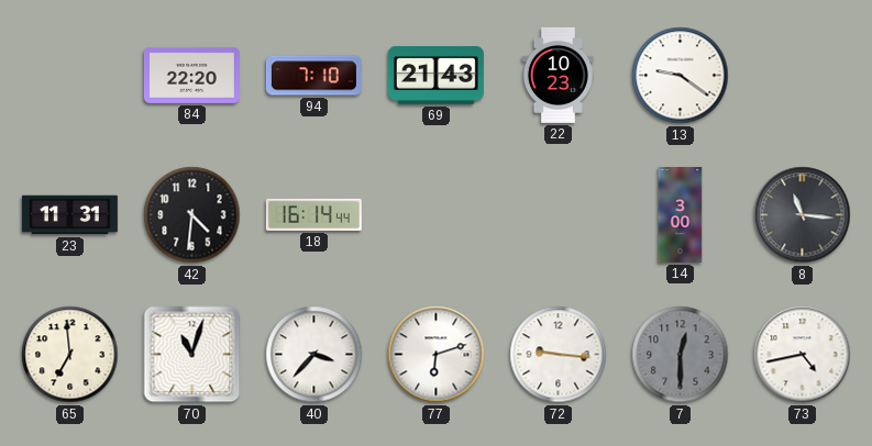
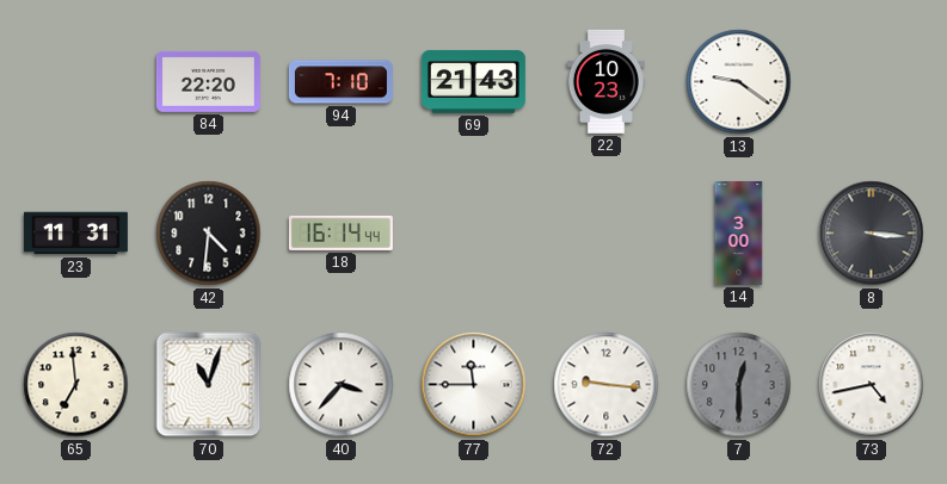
8: 11:16 -> 3:16
77: 6:12 -> 11:45
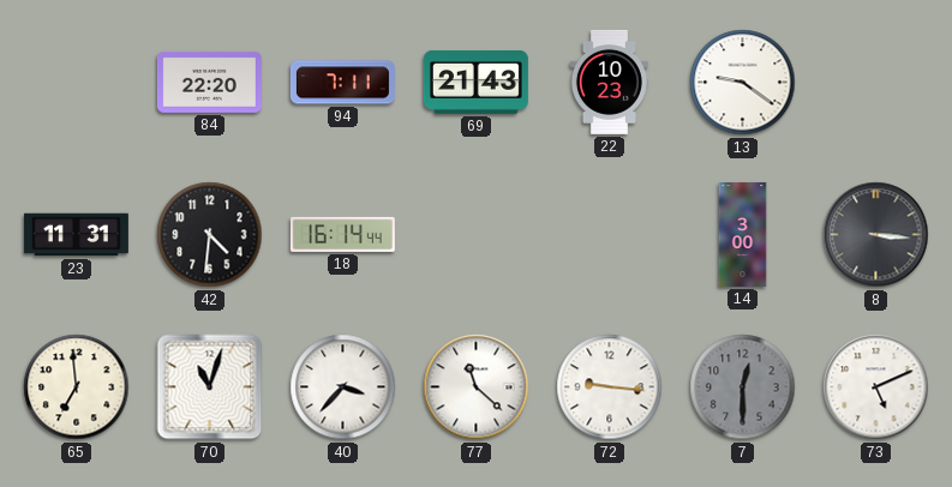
94: 7:10 -> 7:11
77: 11:45 -> 11:22
73: 4:43 -> 5:11
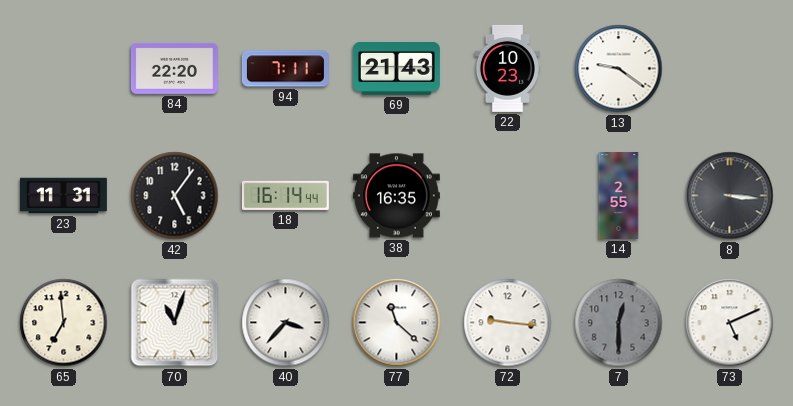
42: 4:31 -> 5:06
38: none -> 16:35
14: 3:00 -> 2:55
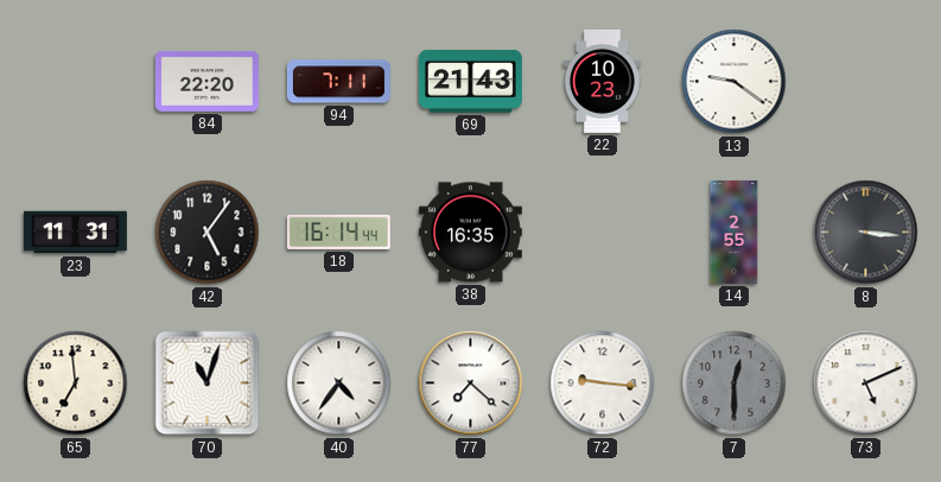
40: 3:37 -> 4:36
77: 11:22 -> 7:22
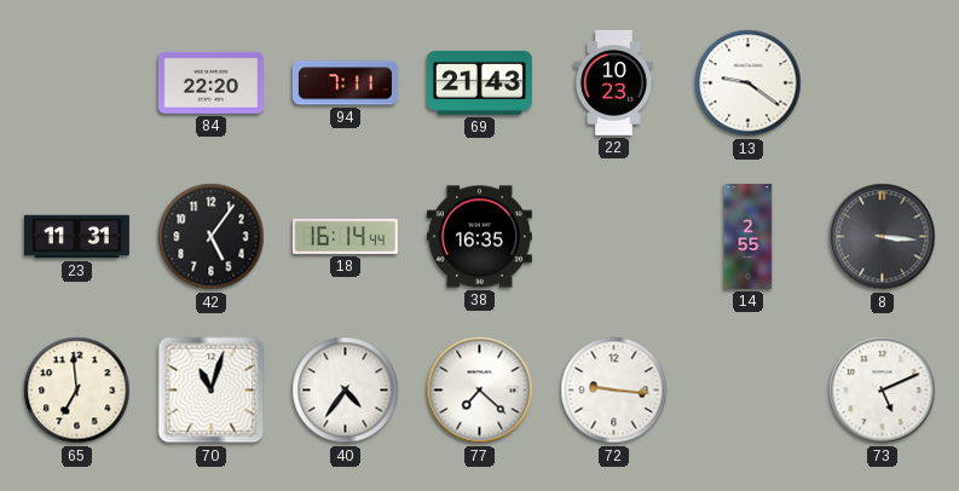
7: 12:30 -> none
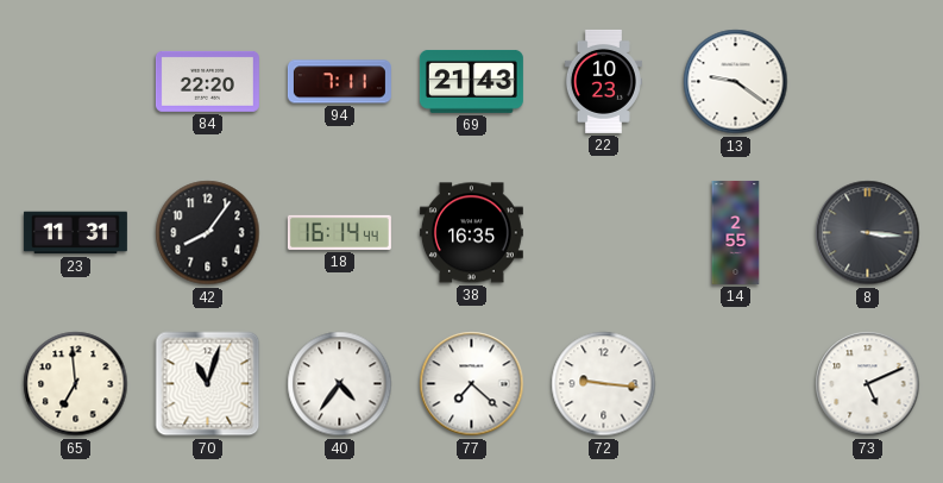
42: 5:06 -> 8:06
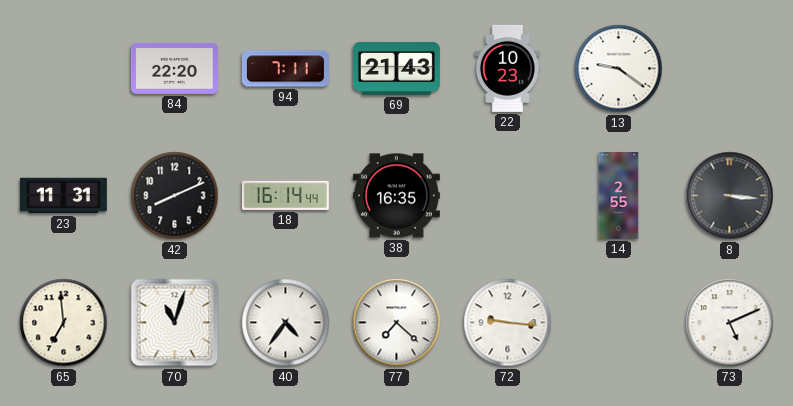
42: 8:06 -> 8:11
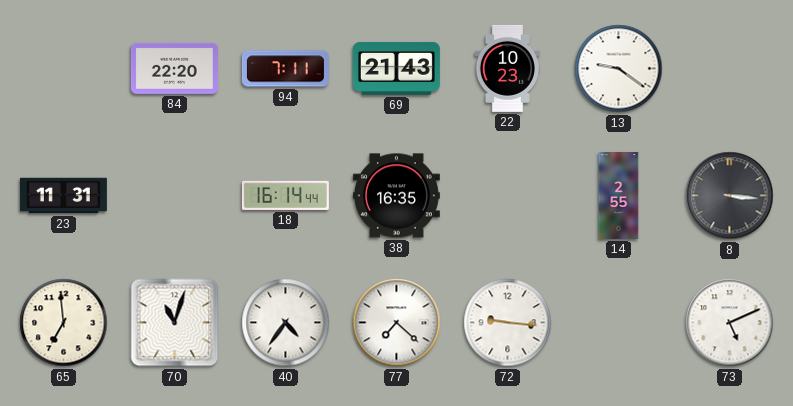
42: 8:11 -> none
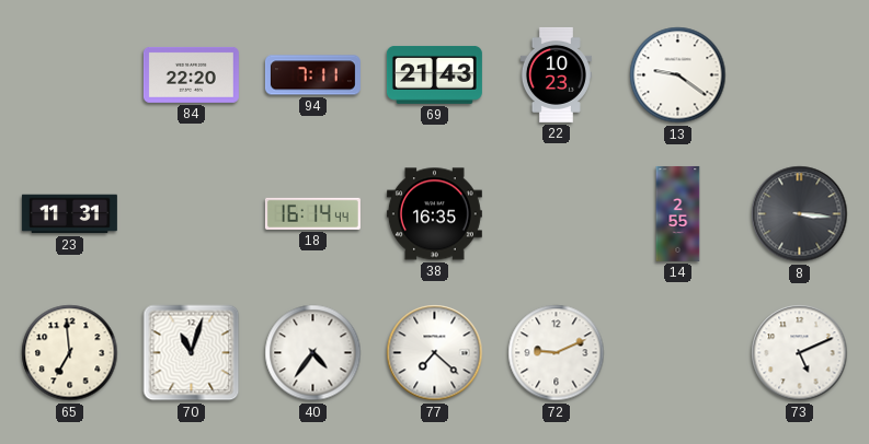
72: 9:16 -> 9:11
